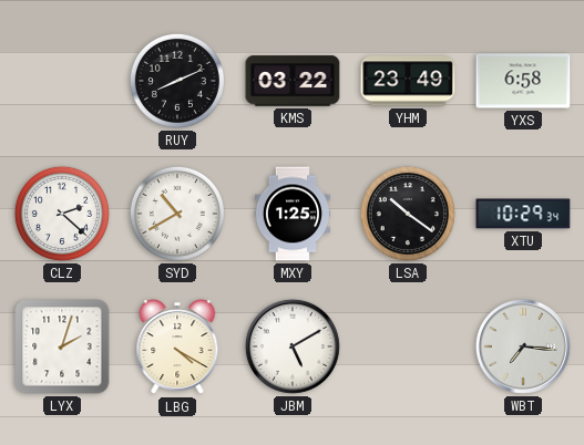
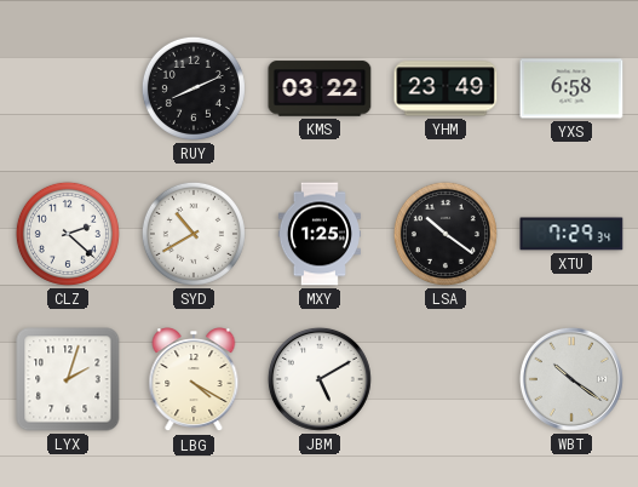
XTU: 10:29 -> 7:29
WBT: 7:16 -> 10:21
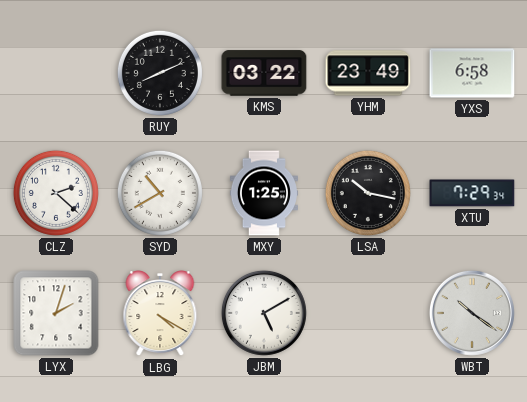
LSA: 10:21 -> 10:17
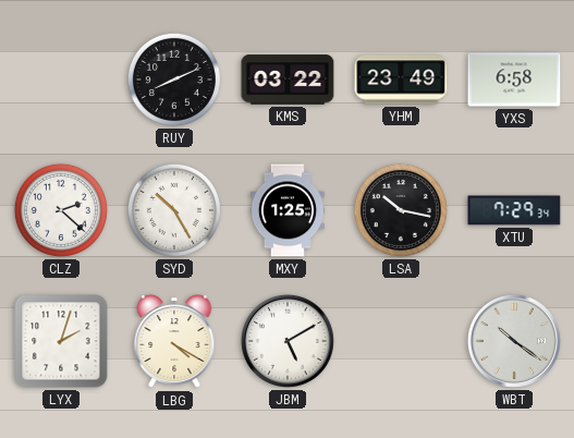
SYD: 10:40 -> 10:25
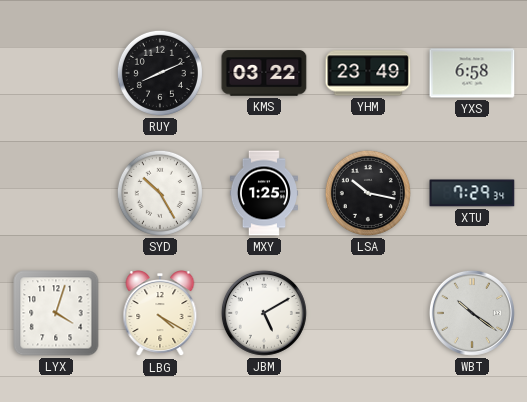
CLZ: 2:22 -> none
LYX: 2:03 -> 4:03
